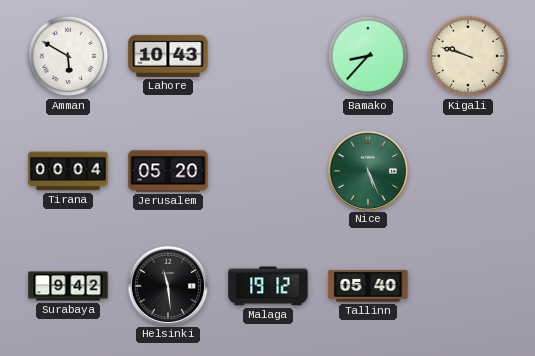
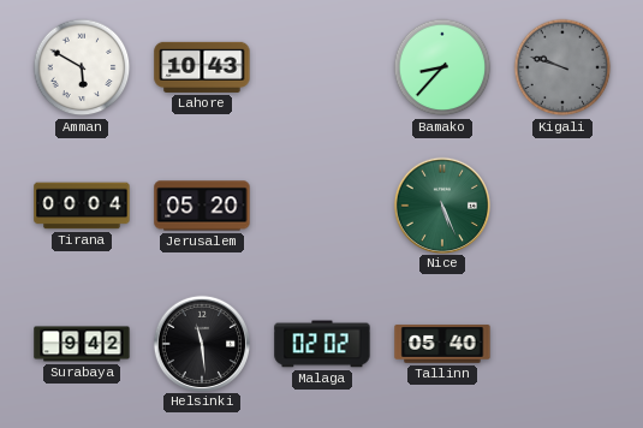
Kigali dial: cream -> grey
Malaga: 19:12 -> 02:02
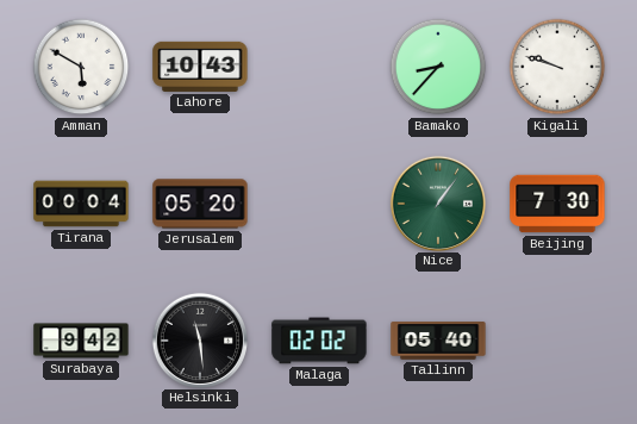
Kigali dial: grey -> white
Nice: 5:26 -> 1:06
Beijing: none -> 7:30
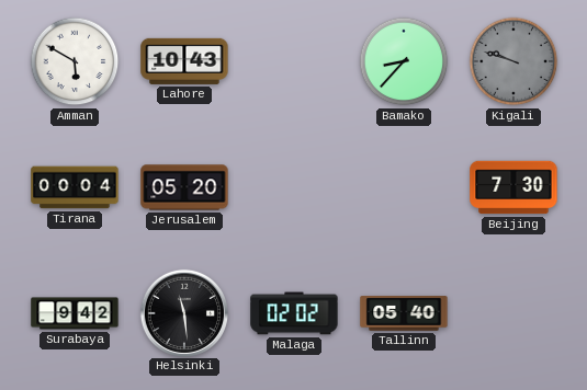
Kigali dial: white -> grey
Nice: 1:06 -> none
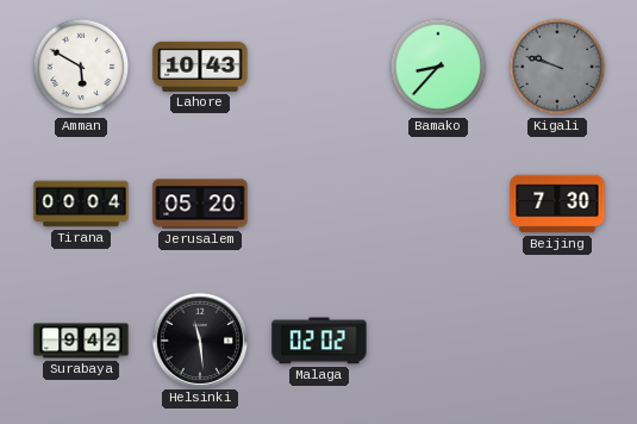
Tallinn: 05:40 -> none
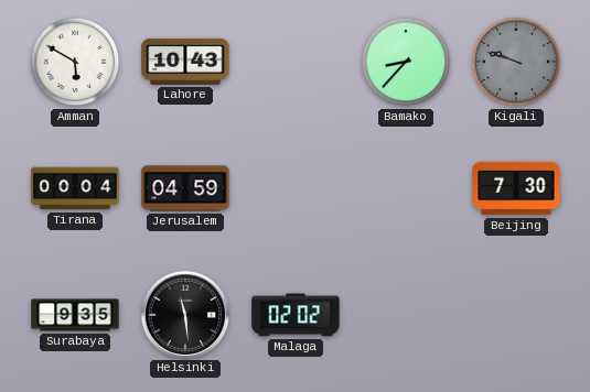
Jerusalem: 05:20 -> 04:59
Surabaya: 9:42 -> 9:35
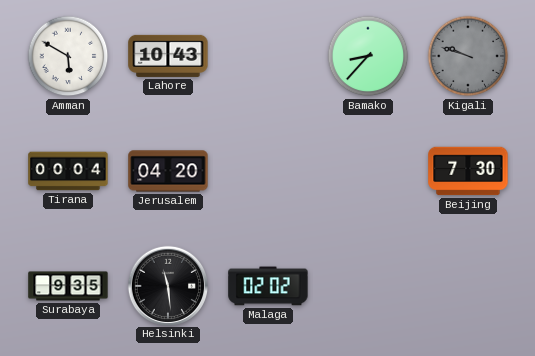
Jerusalem: 04:59 -> 04:20
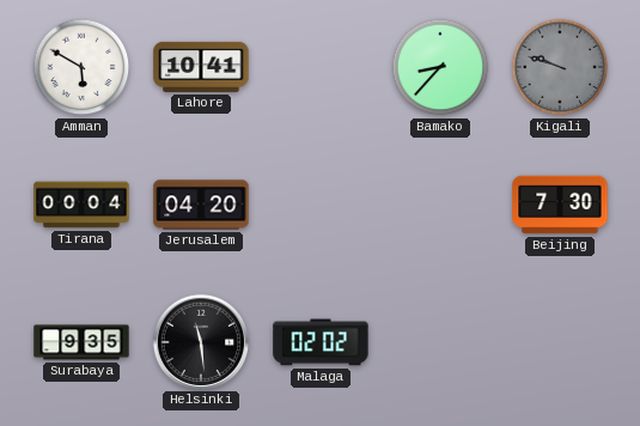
Lahore: 10:43 -> 10:41
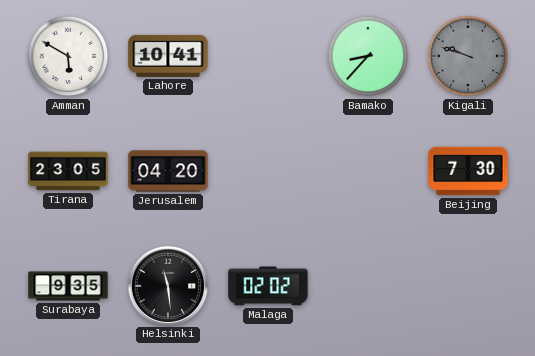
Tirana: 00:04 -> 23:05
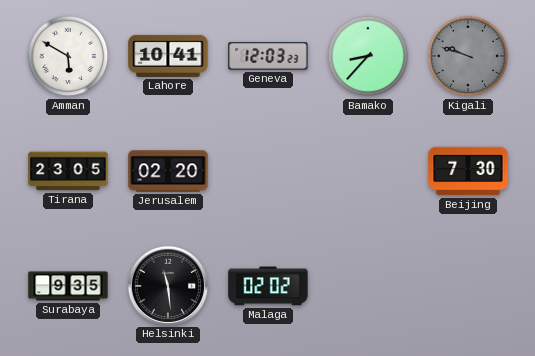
Geneva: none -> 12:03
Jerusalem: 04:20 -> 02:20
